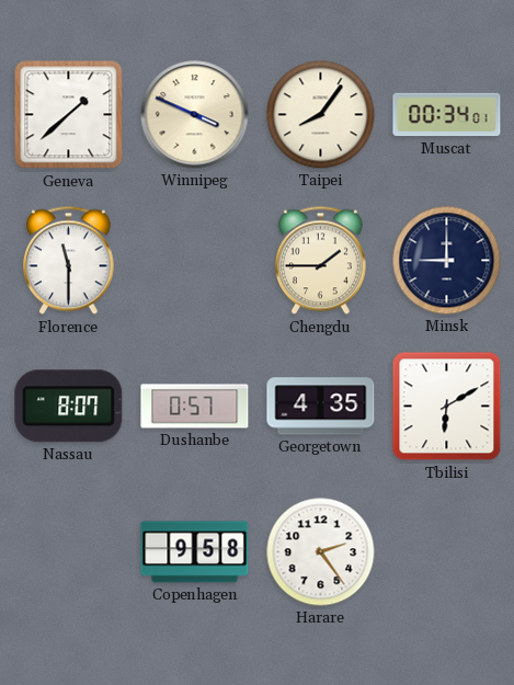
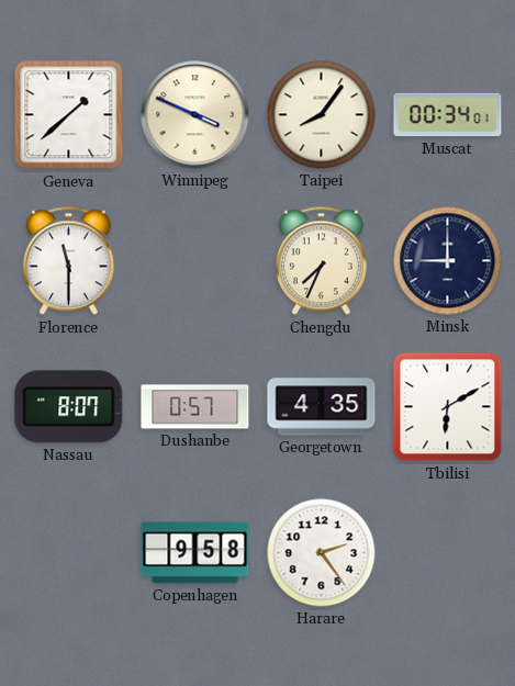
Chengdu: 1:45 -> 7:34
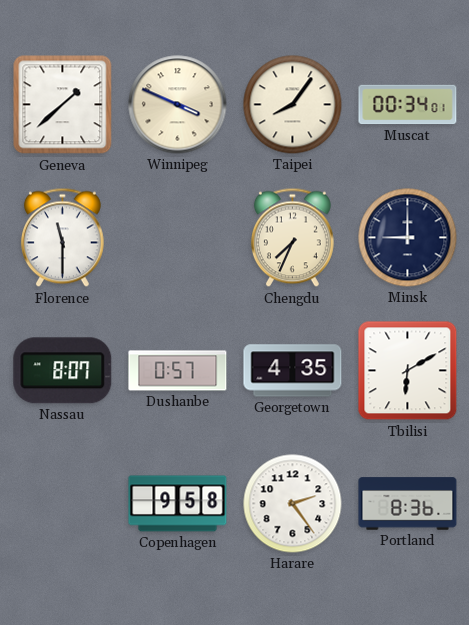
Portland: none -> 8:36
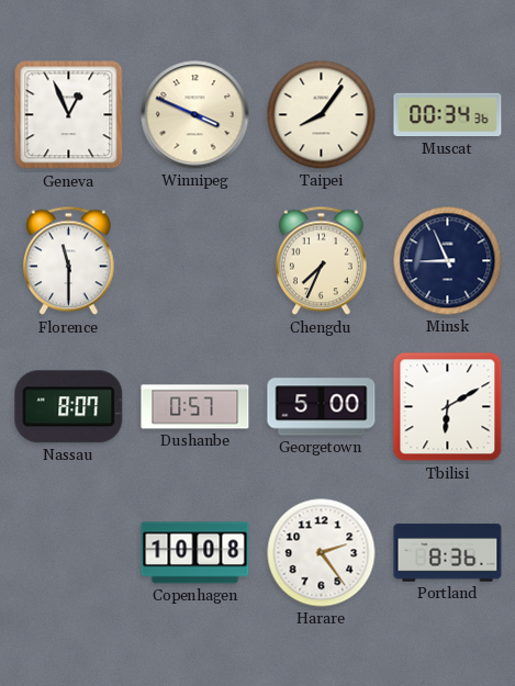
Geneva: 1:38 -> 12:56
Muscat: 00:34:01 -> 00:34:36
Minsk: 9:00 -> 8:56
Georgetown: 4:35 -> 5:00
Copenhagen: 9:58 -> 10:08
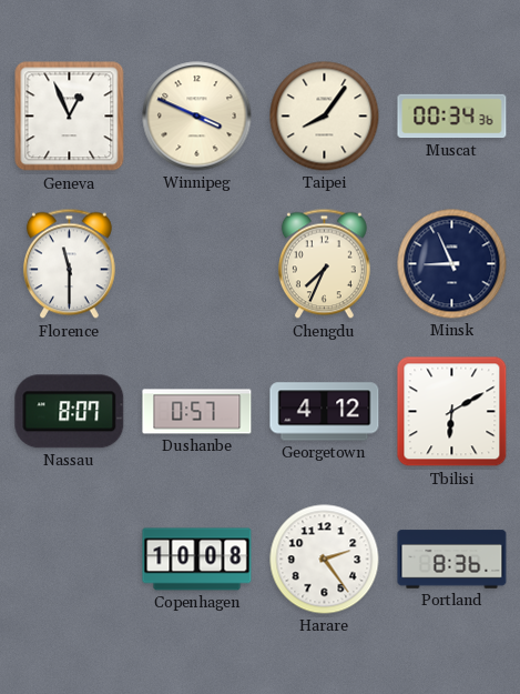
Georgetown: 5:00 -> 4:12
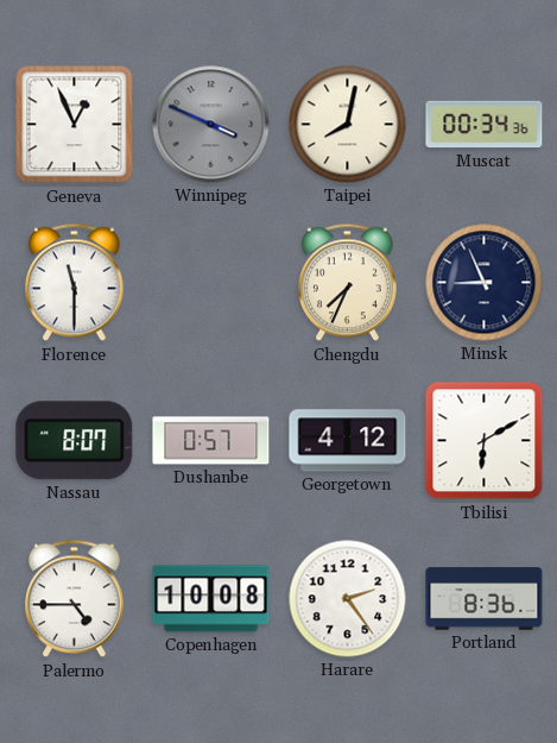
Winnipeg dial: cream -> grey
Taipei: 8:06 -> 8:02
Palermo: none -> 4:45
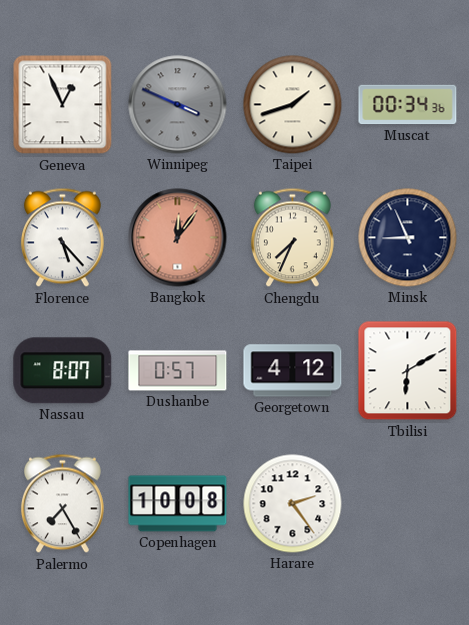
Taipei: 8:02 -> 1:42
Florence: 11:30 -> 5:23
Bangkok: none -> 12:06
Palermo: 4:45 -> 7:25
Portland: 8:36 -> none
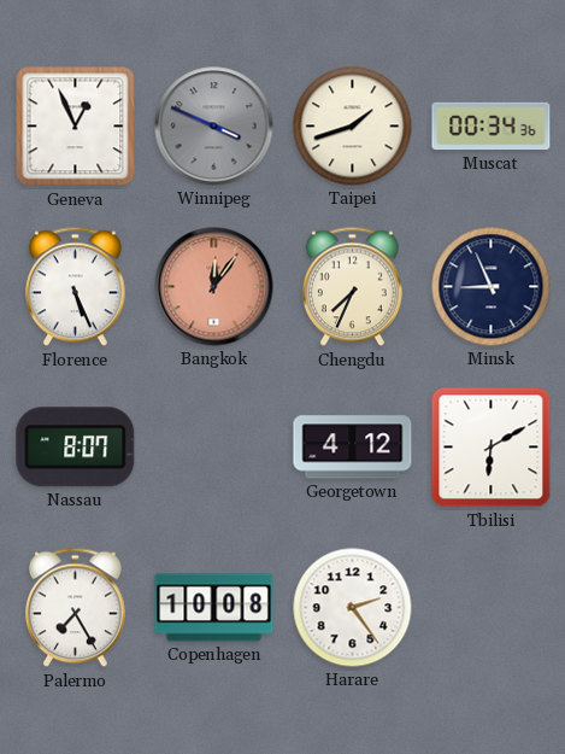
Florence: 5:23 -> 5:26
Dushanbe: 0:57 -> none
